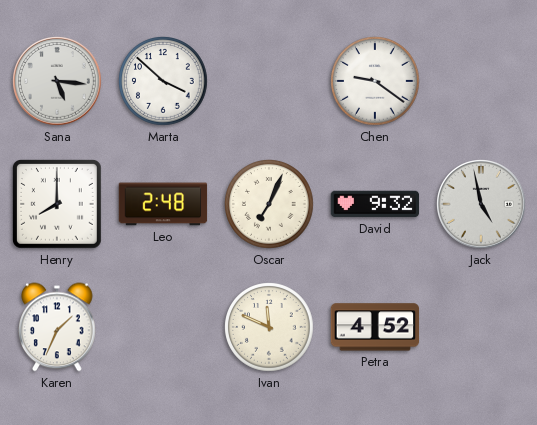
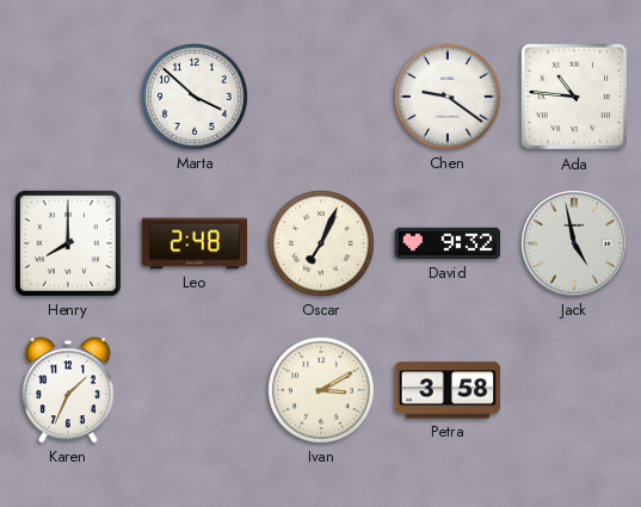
Sana: 5:16 -> none
Ada: none -> 10:46
Ivan: 11:49 -> 3:10
Petra: 4:52 -> 3:58
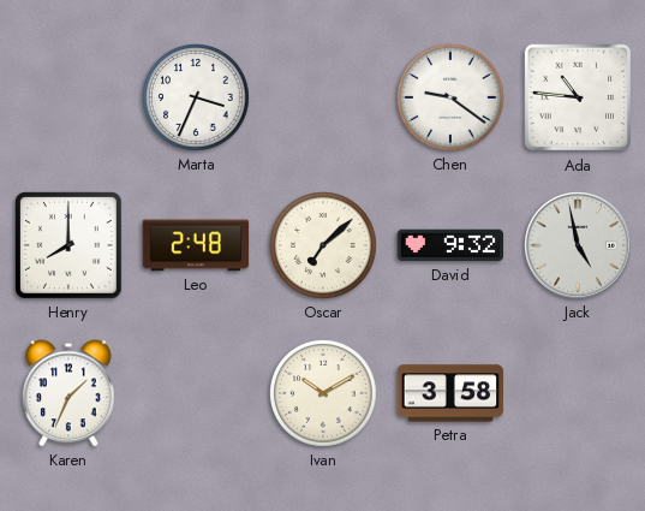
Marta: 3:52 -> 3:34
Oscar: 7:04 -> 7:08
Ivan: 3:10 -> 10:10
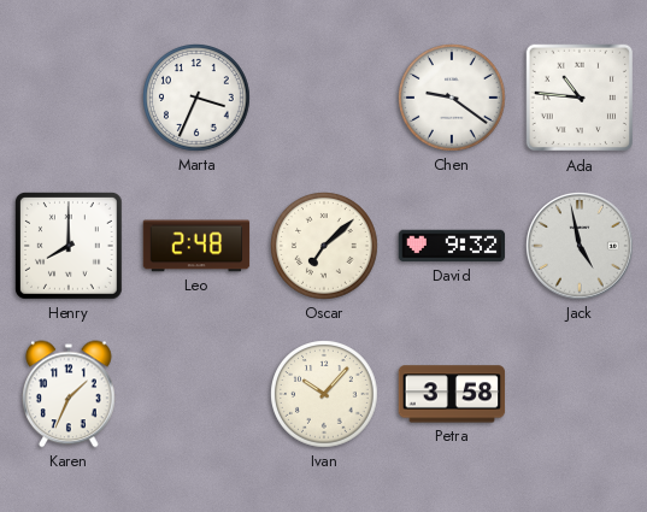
Ivan: 10:10 -> 10:07
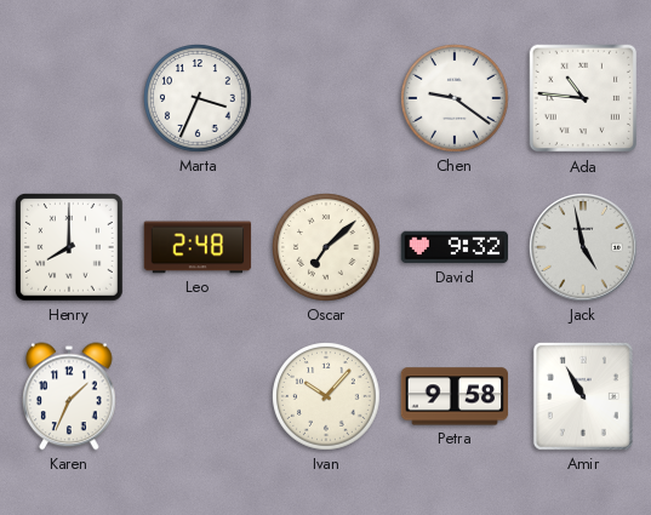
Petra: 3:58 -> 9:58
Amir: none -> 10:55
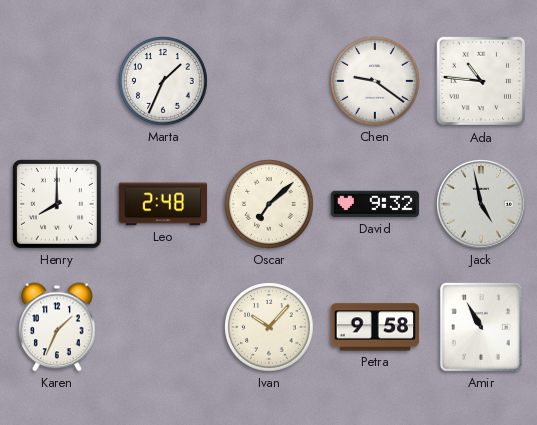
Marta: 3:34 -> 1:34
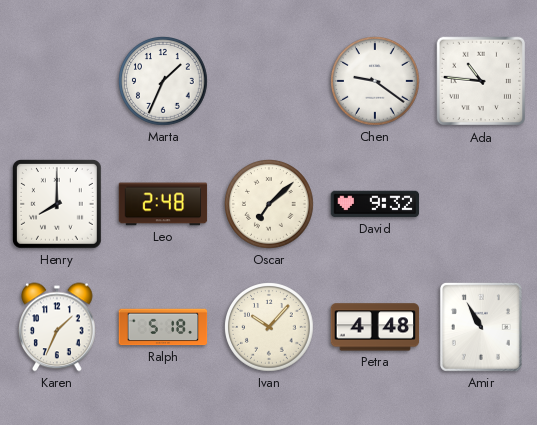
Jack: 4:58 -> none
Ralph: none -> 5:18
Petra: 9:58 -> 4:48
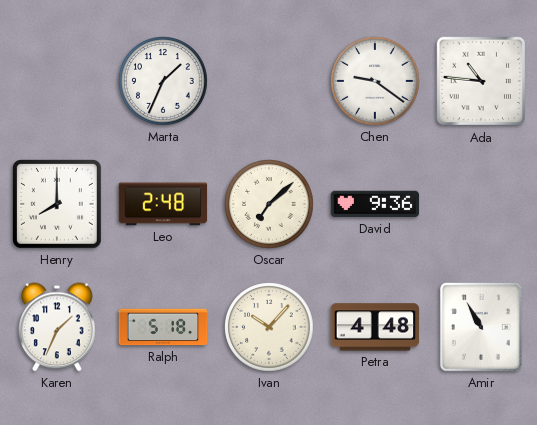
David: 9:32 -> 9:36
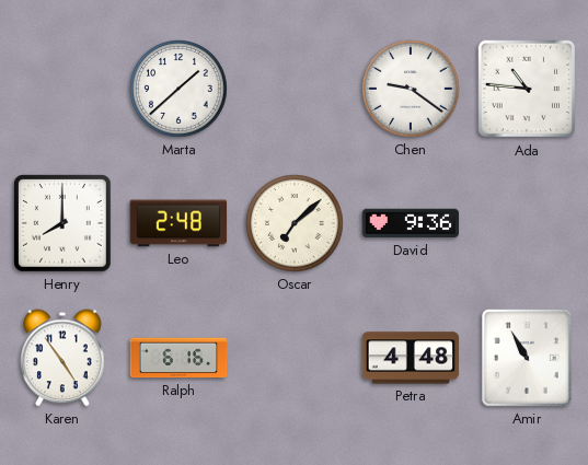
Marta: 1:34 -> 1:38
Karen: 1:34 -> 4:54
Ralph: 5:18 -> 6:16
Ivan: 10:07 -> none
